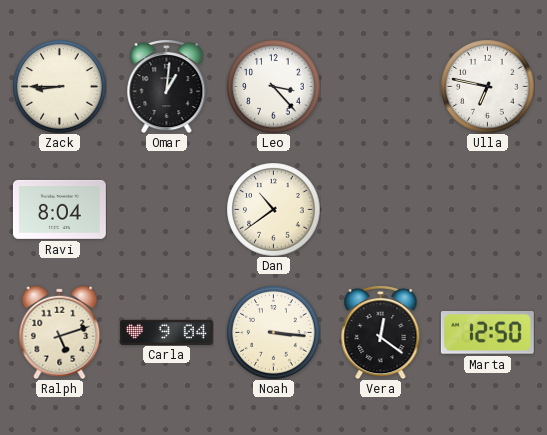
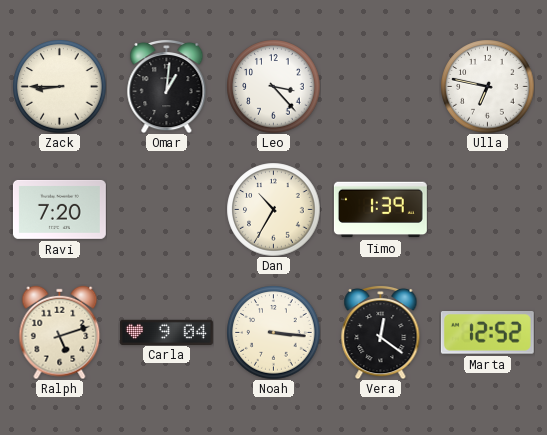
Ravi: 8:04 -> 7:20
Dan: 10:39 -> 10:35
Timo: none -> 1:39
Marta: 12:50 -> 12:52
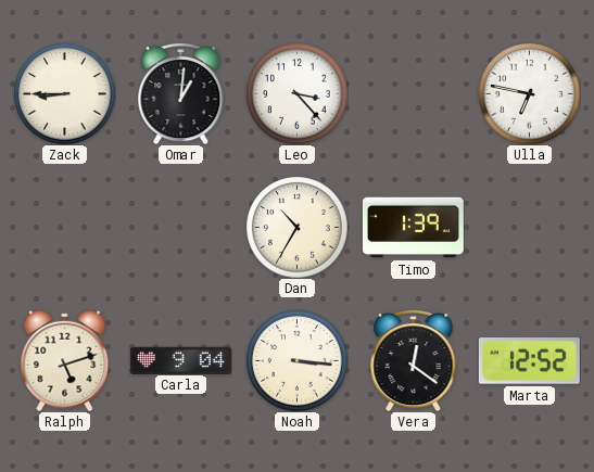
Ravi: 7:20 -> none
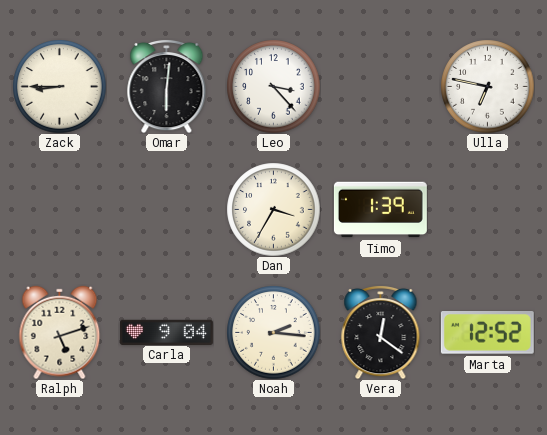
Omar: 1:01 -> 6:01
Dan: 10:35 -> 3:35
Noah: 3:16 -> 2:16
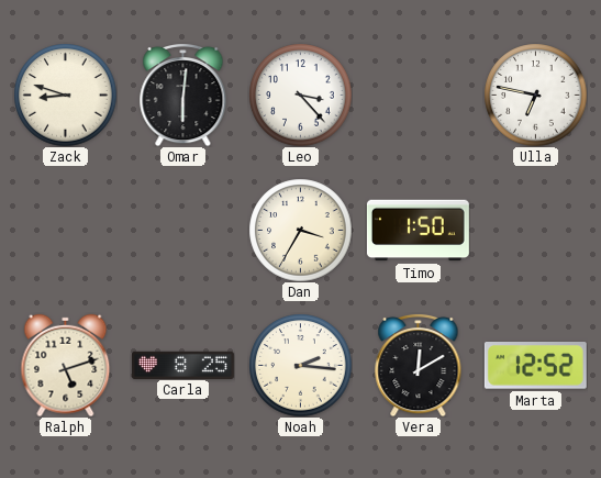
Zack: 8:45 -> 8:48
Timo: 1:39 -> 1:50
Carla: 9:04 -> 8:25
Vera: 12:21 -> 12:10
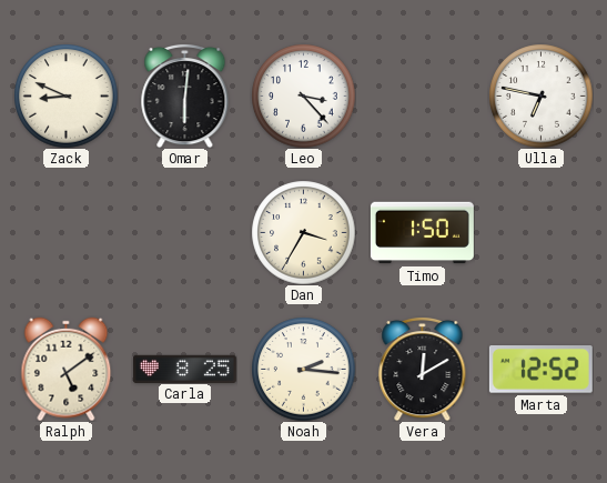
Zack: 8:48 -> 8:49
Ralph: 5:12 -> 5:09
